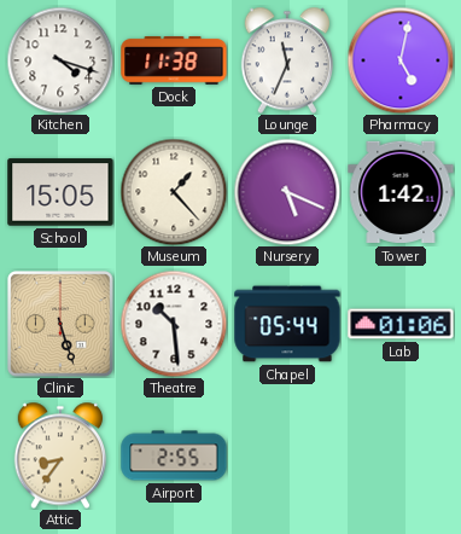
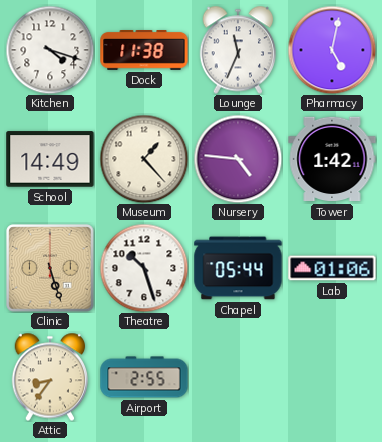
School: 15:05 -> 14:49
Nursery: 5:19 -> 4:46
Theatre: 10:29 -> 10:27
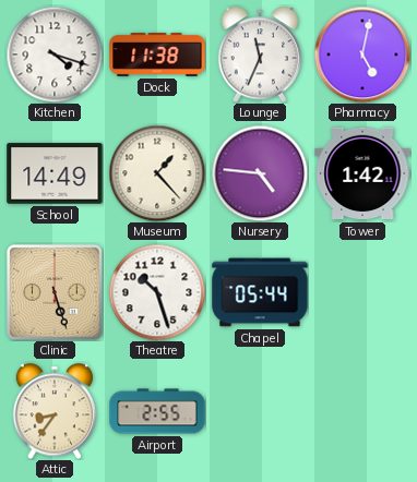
Lab: 01:06 -> none
